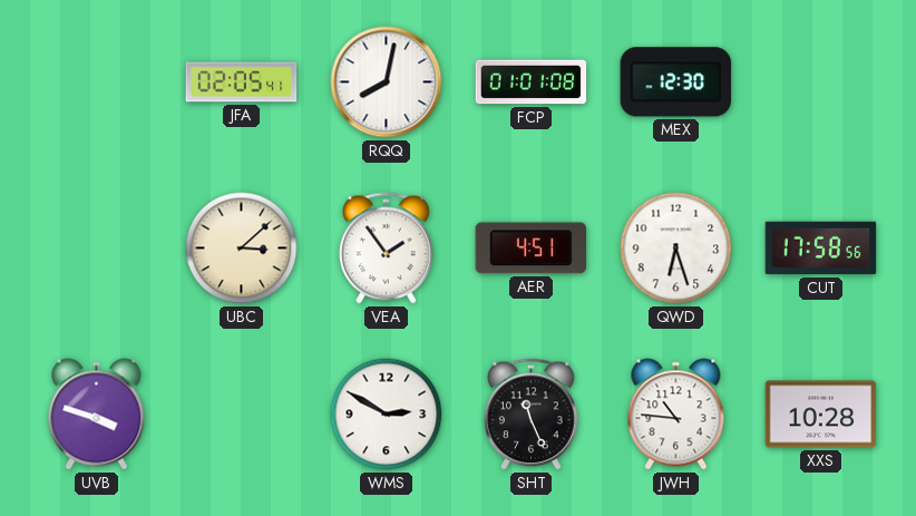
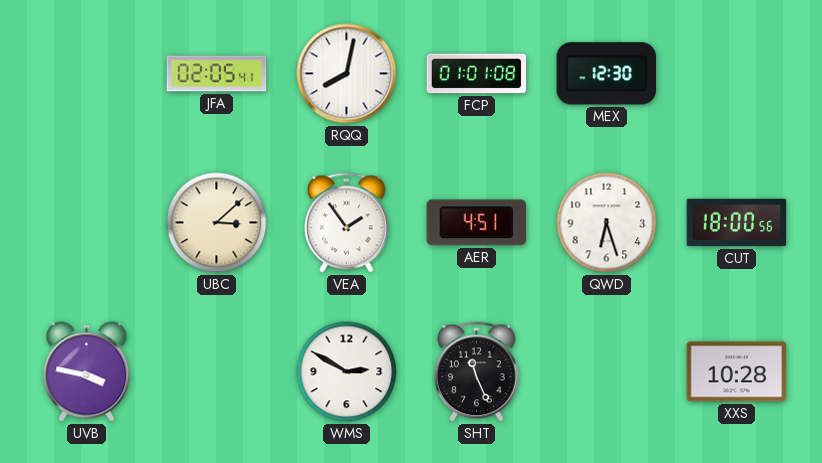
CUT: 17:58 -> 18:00
UVB: 3:48 -> 3:47
JWH: 10:46 -> none
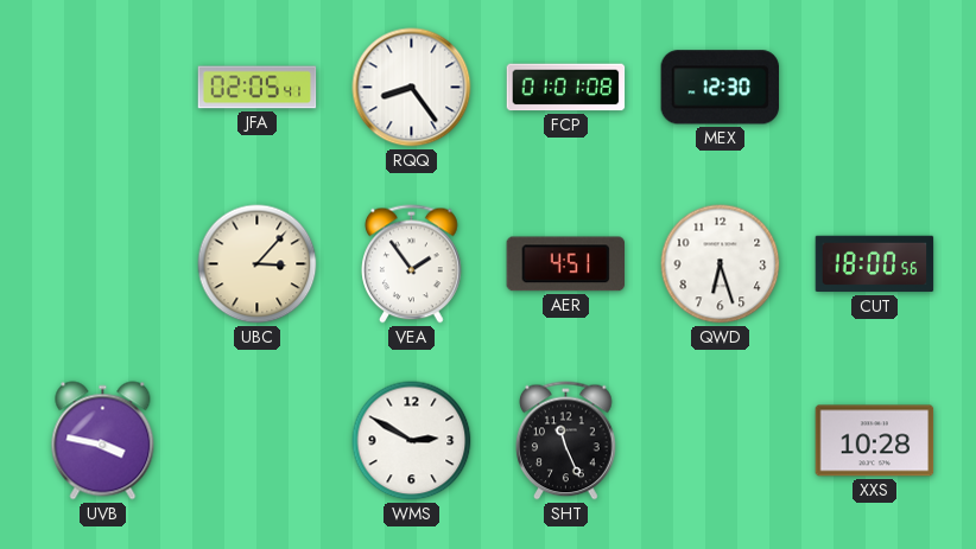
RQQ: 8:02 -> 8:24
UBC: 3:08 -> 3:07
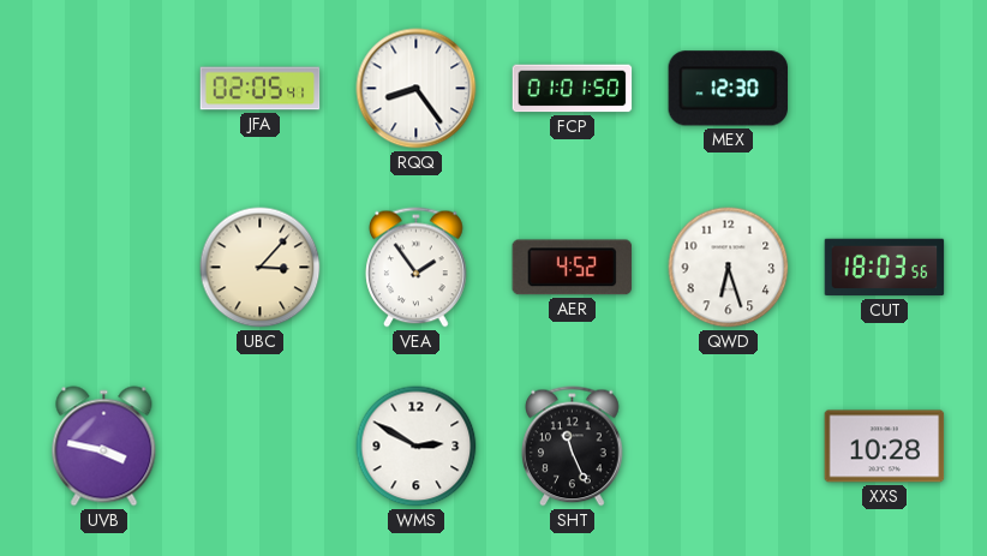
FCP: 01:01:08 -> 01:01:50
AER: 4:51 -> 4:52
CUT: 18:00 -> 18:03
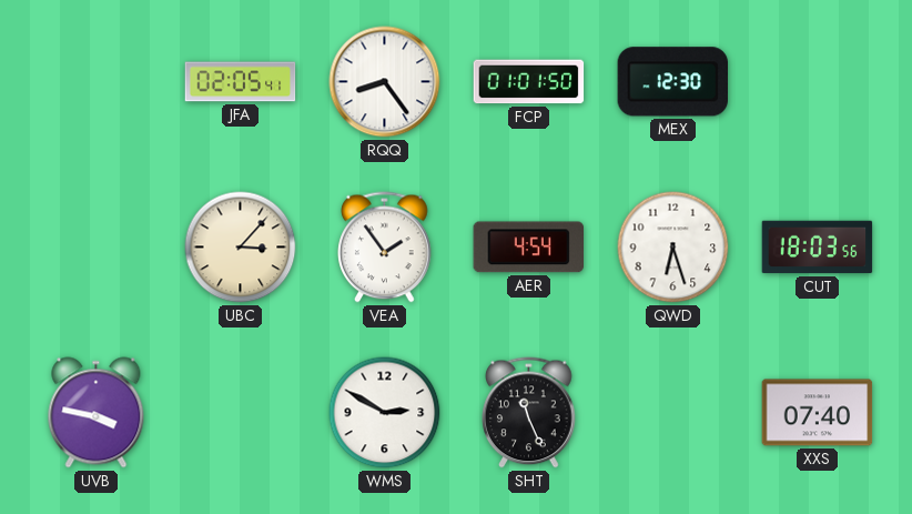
AER: 4:52 -> 4:54
XXS: 10:28 -> 07:40
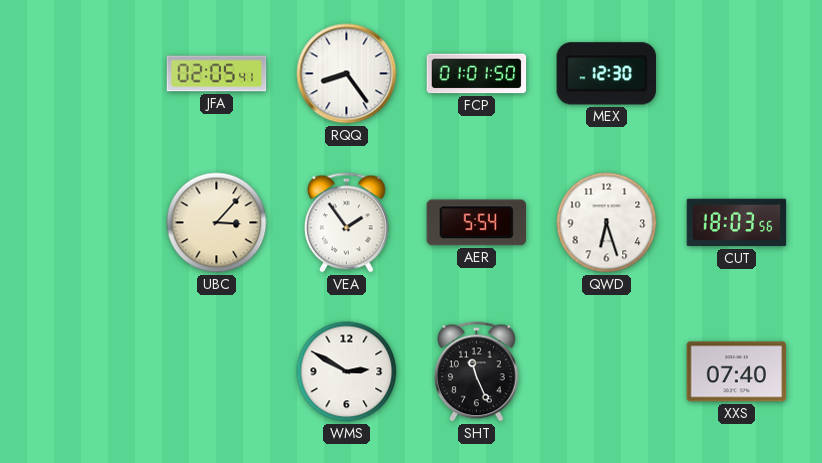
AER: 4:54 -> 5:54
UVB: 3:47 -> none
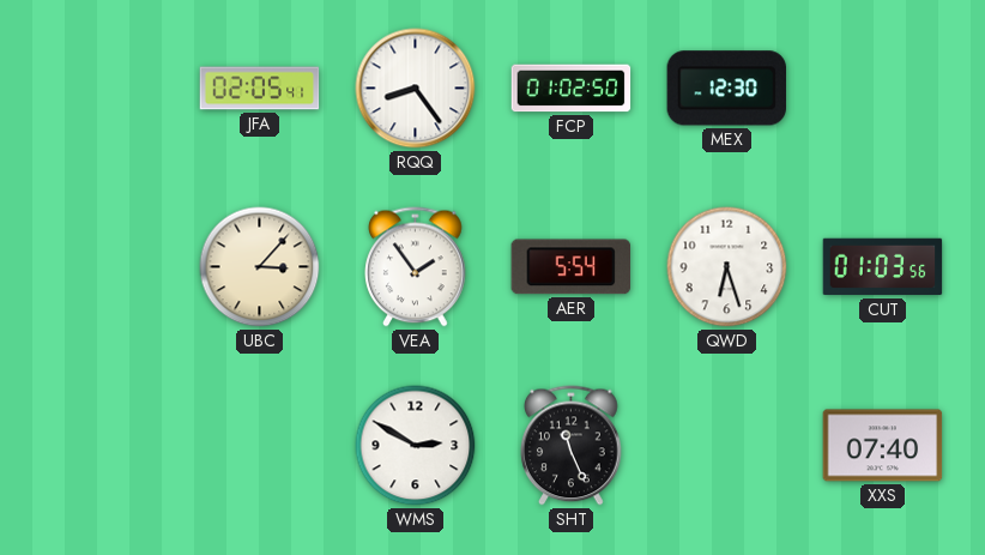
FCP: 01:01 -> 01:02
CUT: 18:03 -> 01:03
